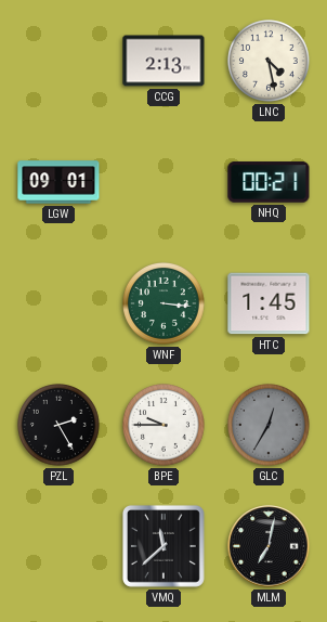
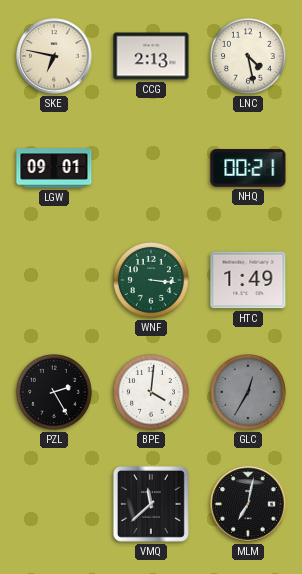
SKE: none -> 6:47
HTC: 1:45 -> 1:49
BPE: 9:45 -> 4:01
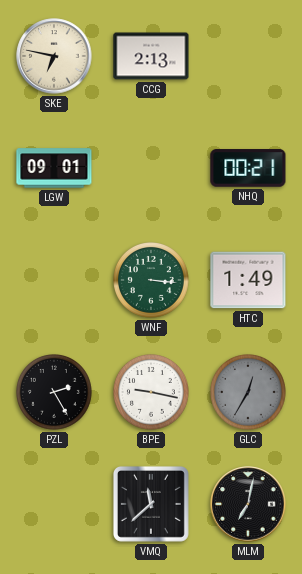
LNC: 4:28 -> none
BPE: 4:01 -> 9:17
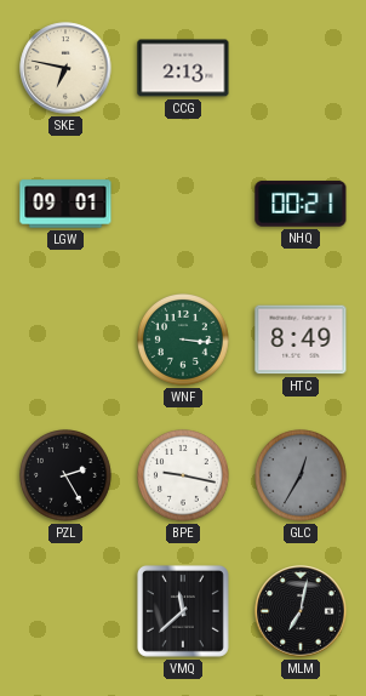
HTC: 1:49 -> 8:49
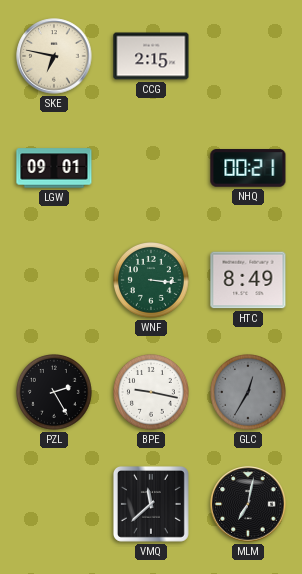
CCG: 2:13 -> 2:15
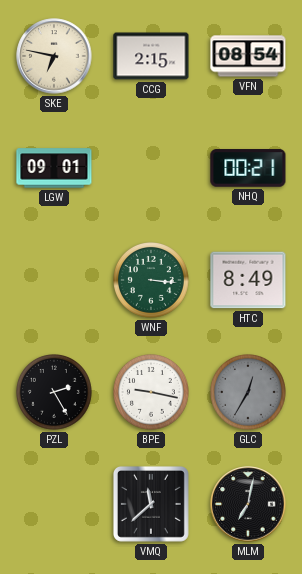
VFN: none -> 08:54
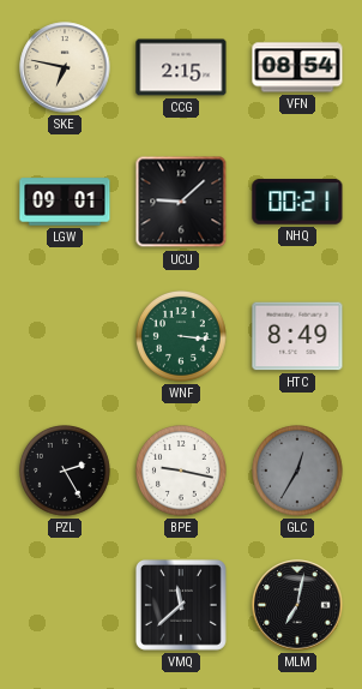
UCU: none -> 9:08
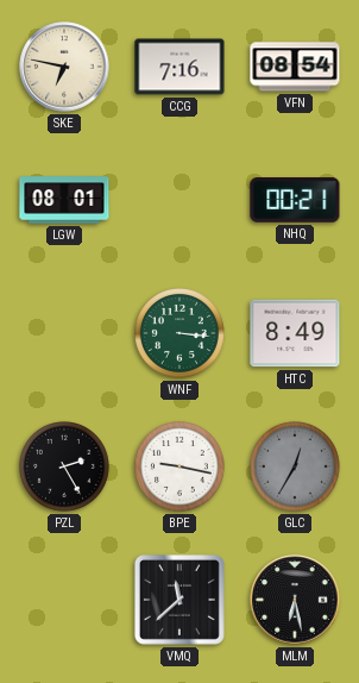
CCG: 2:15 -> 7:16
LGW: 09:01 -> 08:01
UCU: 9:08 -> none
MLM: 7:02 -> 6:28
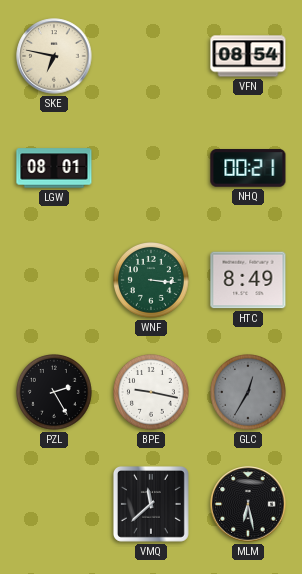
CCG: 7:16 -> none
